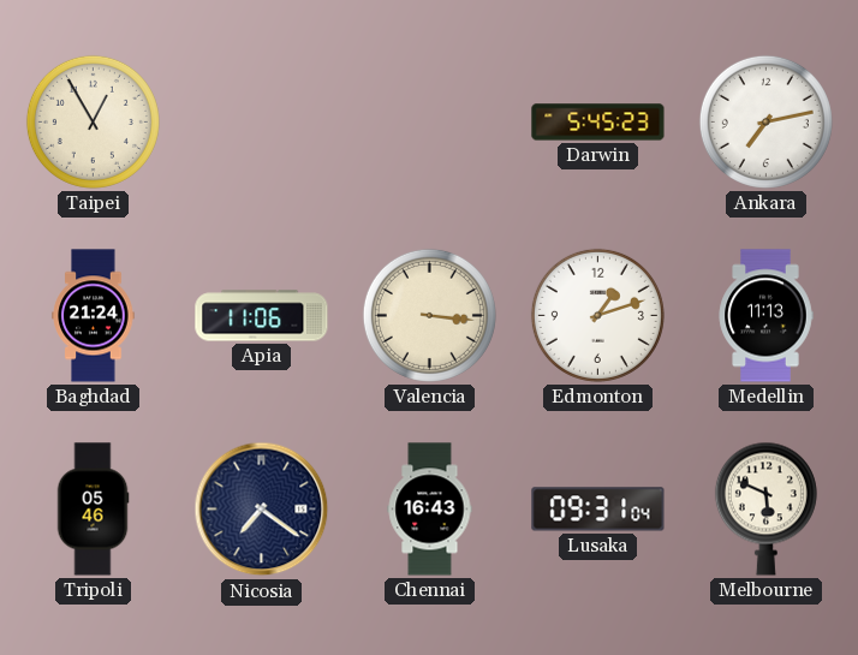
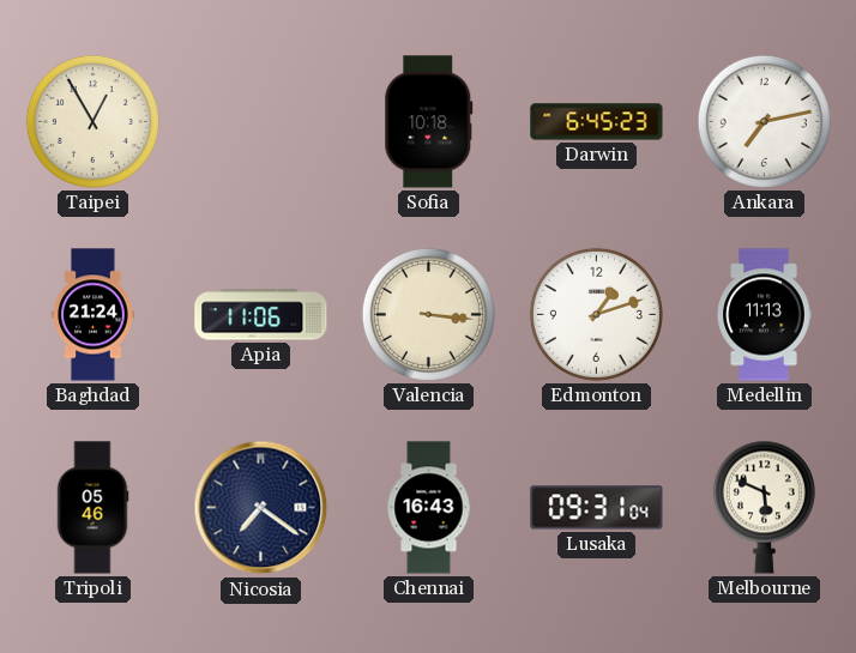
Sofia: none -> 10:18
Darwin: 5:45 -> 6:45
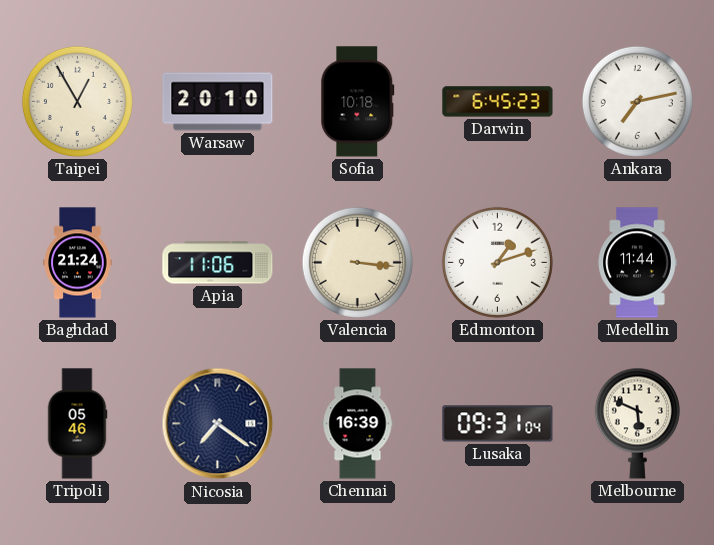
Warsaw: none -> 20:10
Medellin: 11:13 -> 11:44
Chennai: 16:43 -> 16:39
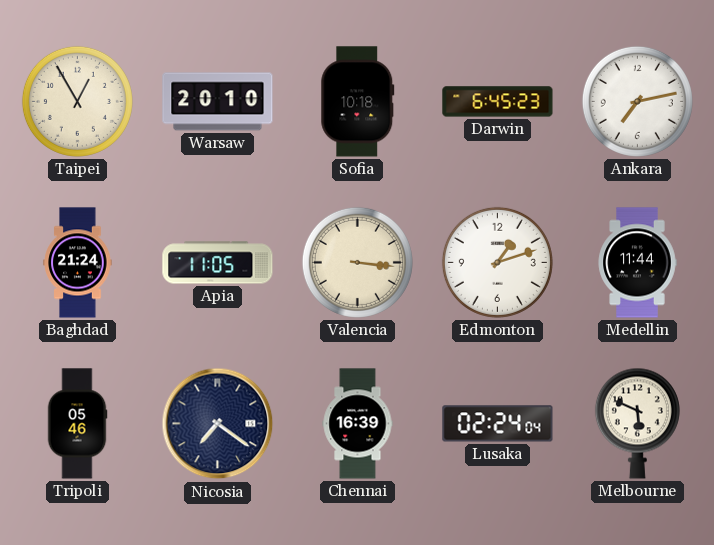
Apia: 11:06 -> 11:05
Lusaka: 09:31 -> 02:24
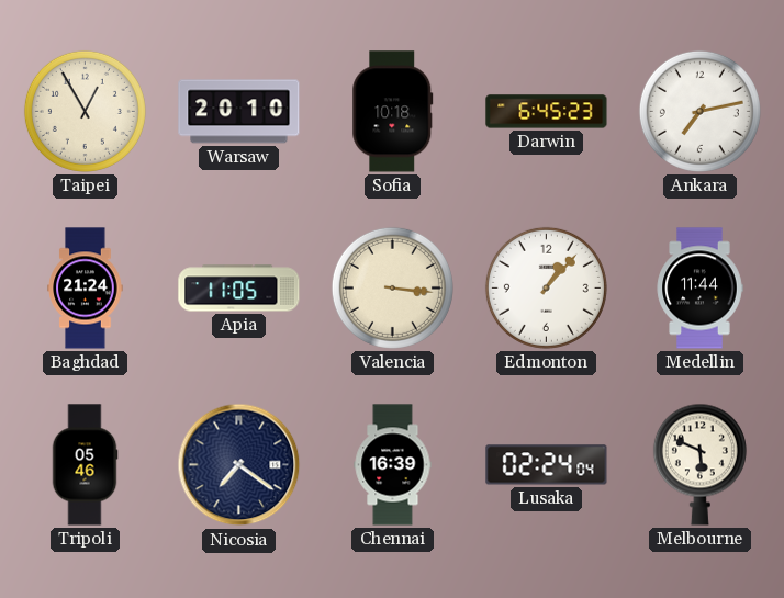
Edmonton: 1:12 -> 1:07
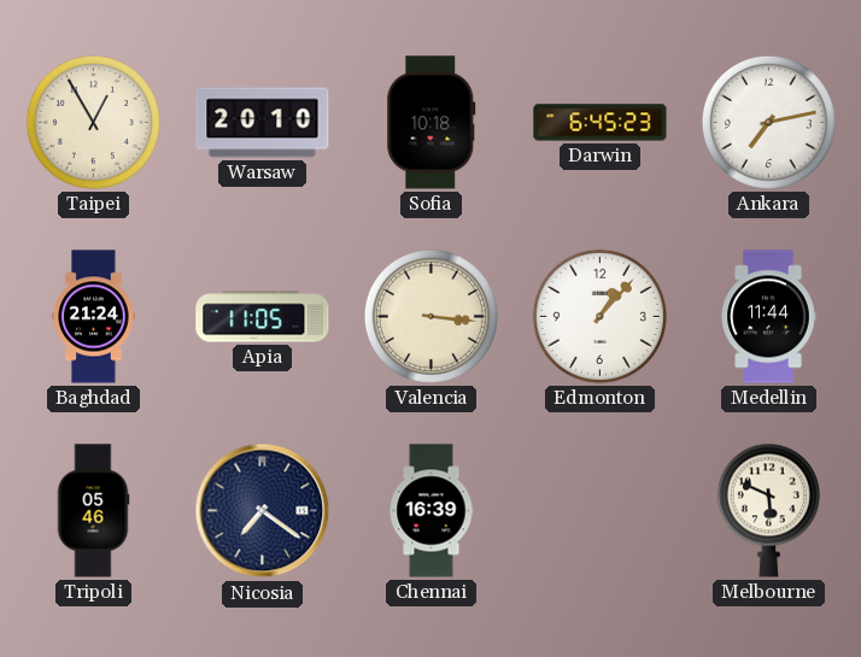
Lusaka: 02:24 -> none
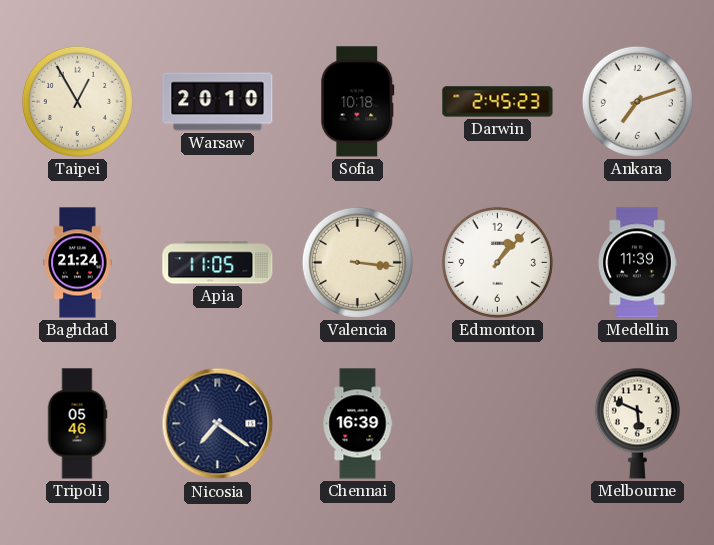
Darwin: 6:45 -> 2:45
Ankara: 7:13 -> 7:12
Medellin: 11:44 -> 11:39
